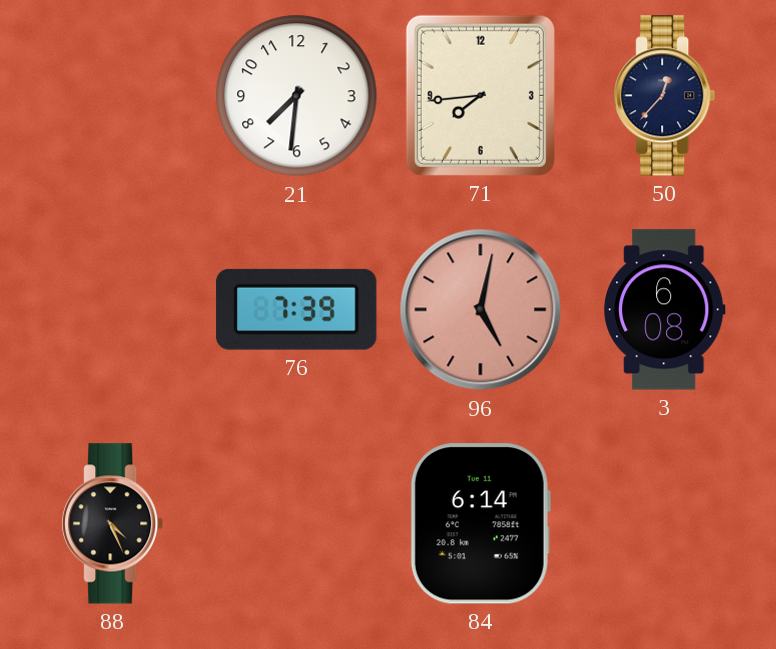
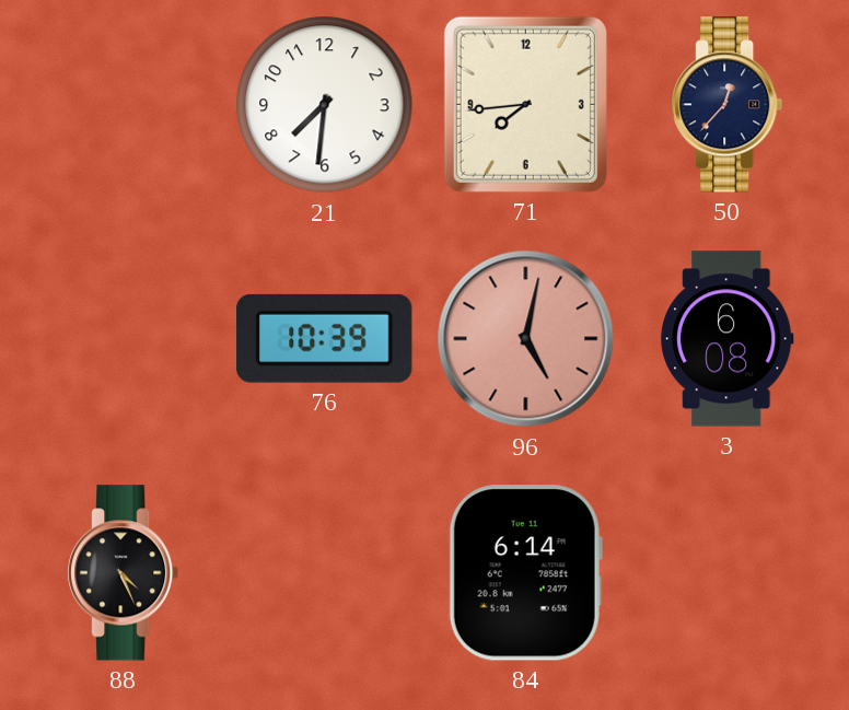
76: 7:39 -> 10:39
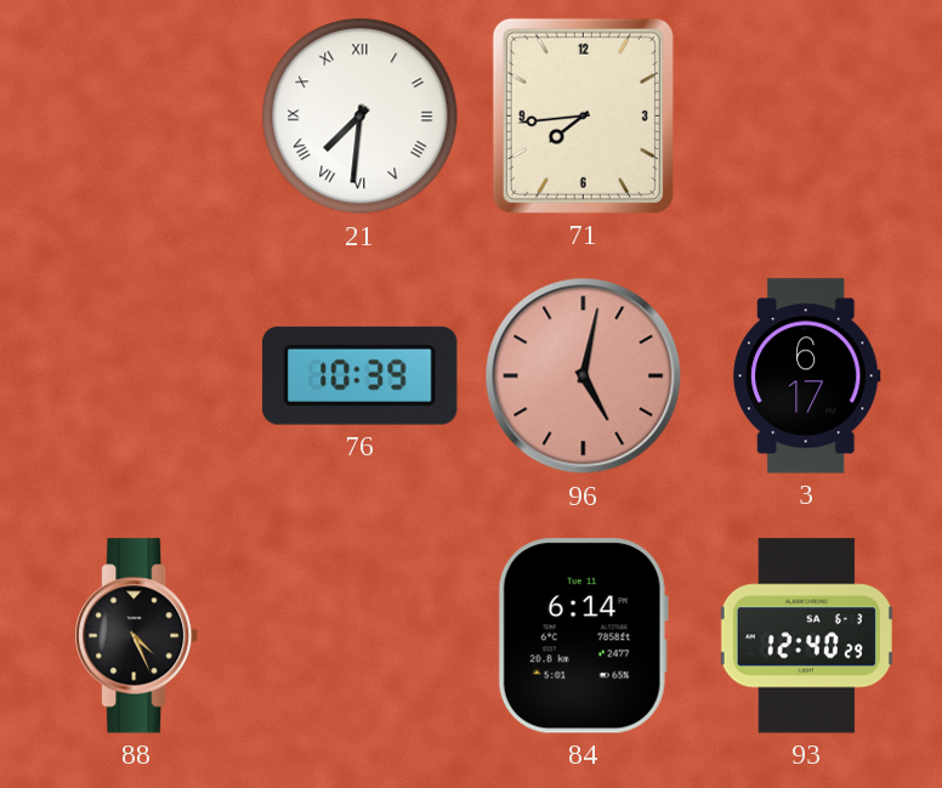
21 numerals: Arabic -> Roman
50: 12:37 -> none
3: 6:08 -> 6:17
93: none -> 12:40
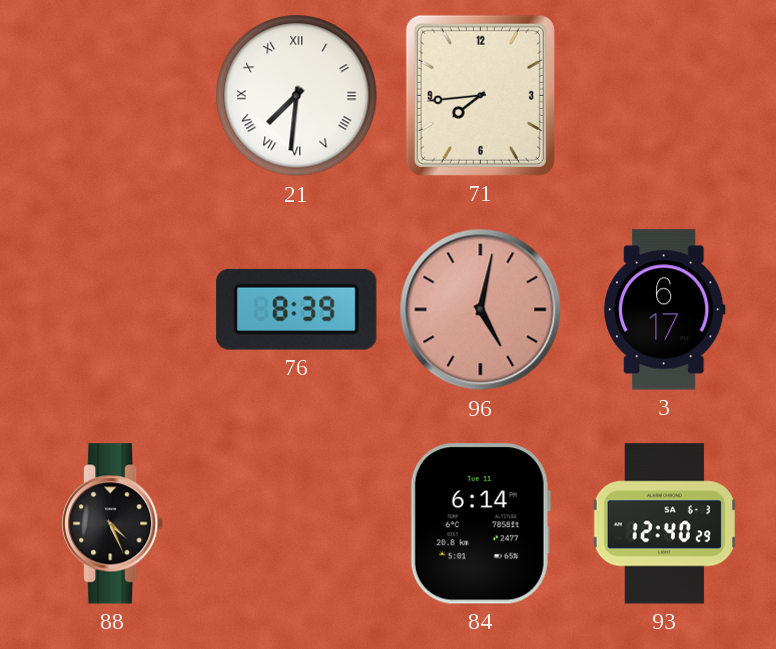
76: 10:39 -> 8:39
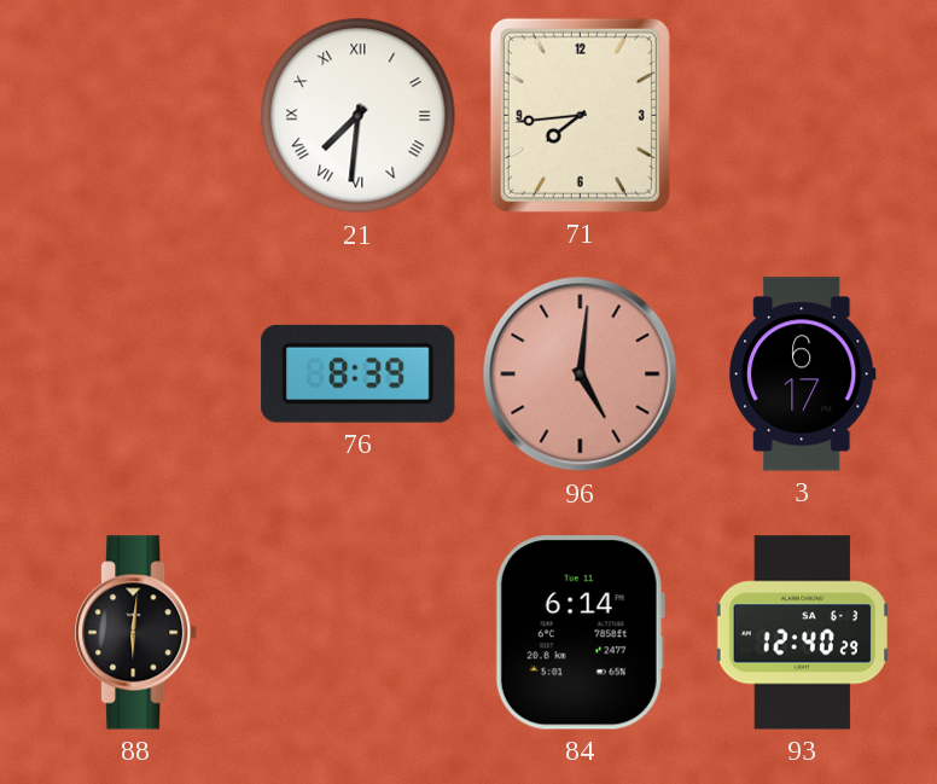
96: 5:02 -> 5:01
88: 4:26 -> 6:01
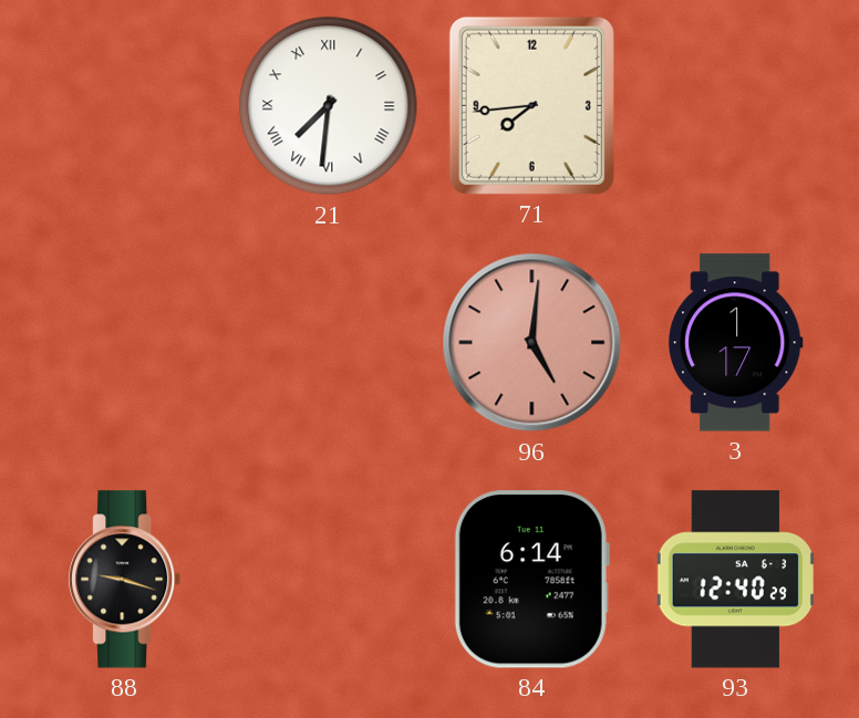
76: 8:39 -> none
3: 6:17 -> 1:17
88: 6:01 -> 9:18
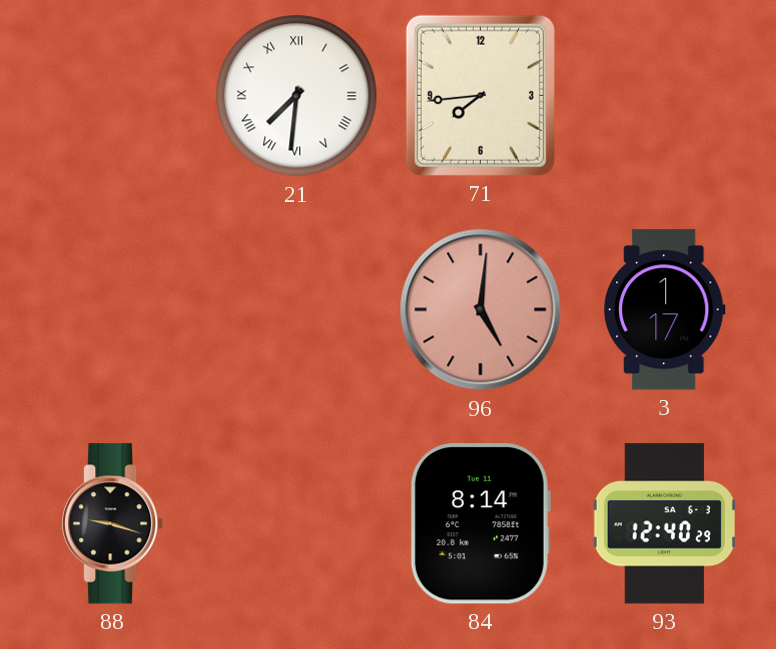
84: 6:14 -> 8:14
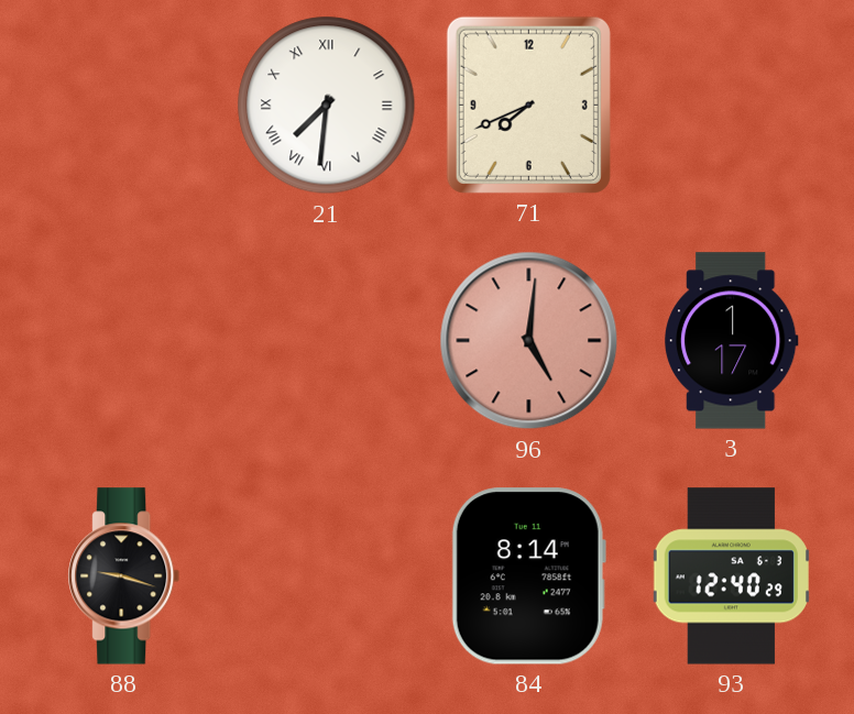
71: 7:44 -> 7:41
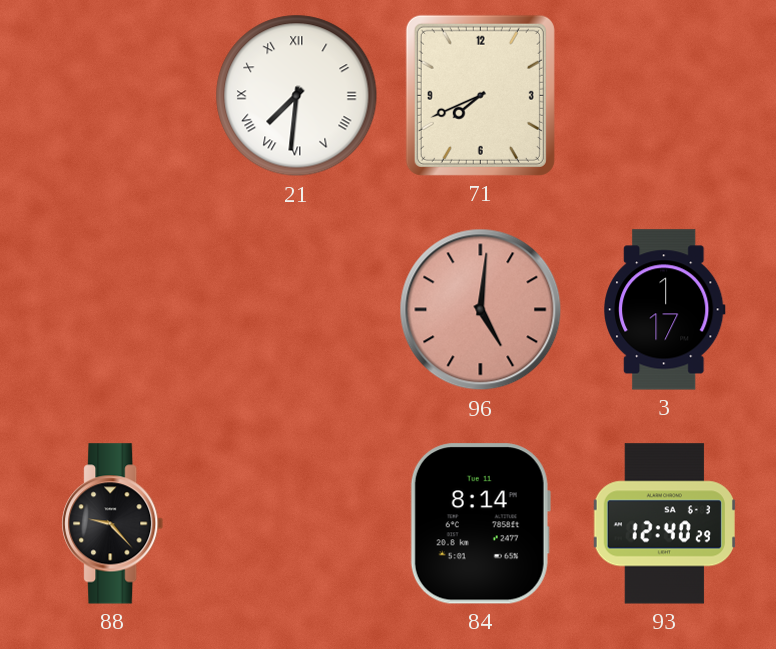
88: 9:18 -> 9:23
